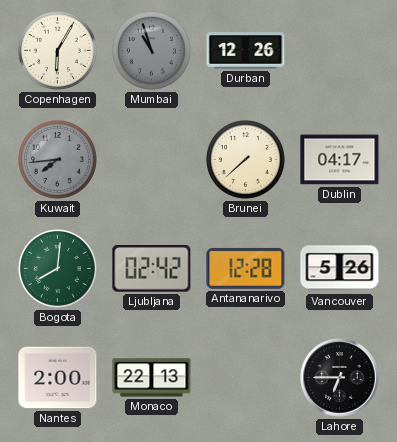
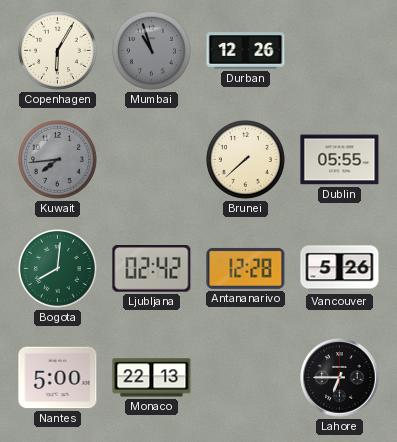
Dublin: 04:17 -> 05:55
Nantes: 2:00 -> 5:00
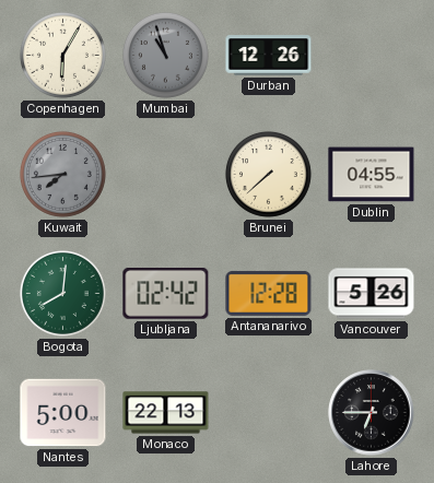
Dublin: 05:55 -> 04:55
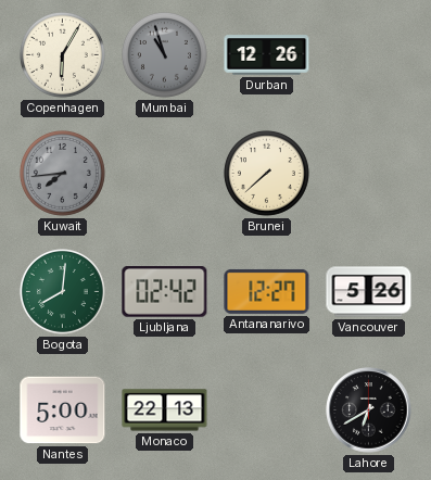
Dublin: 04:55 -> none
Antananarivo: 12:28 -> 12:27
Lahore: 6:45 -> 6:40
